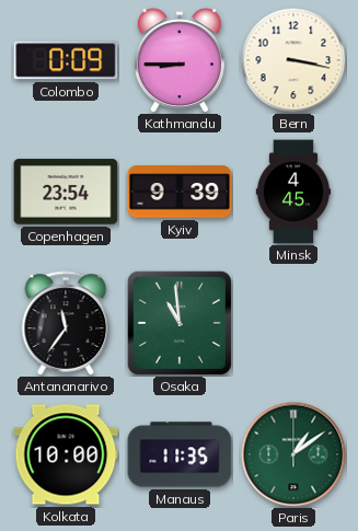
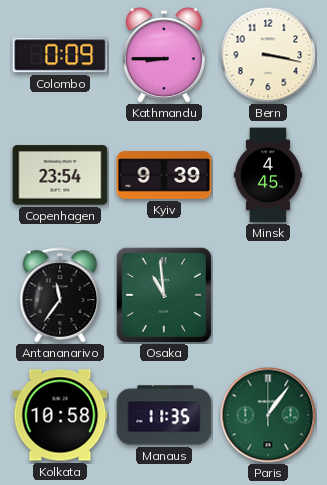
Kolkata: 10:00 -> 10:58
Paris: 1:09 -> 1:06
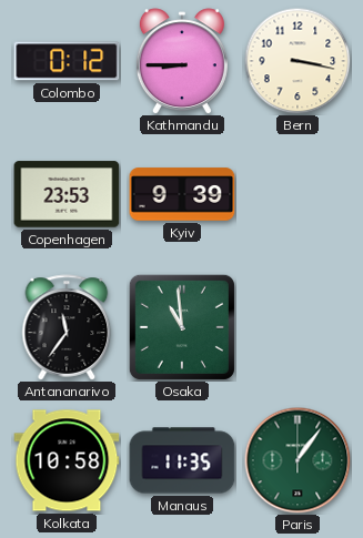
Colombo: 0:09 -> 0:12
Copenhagen: 23:54 -> 23:53
Minsk: 4:45 -> none
